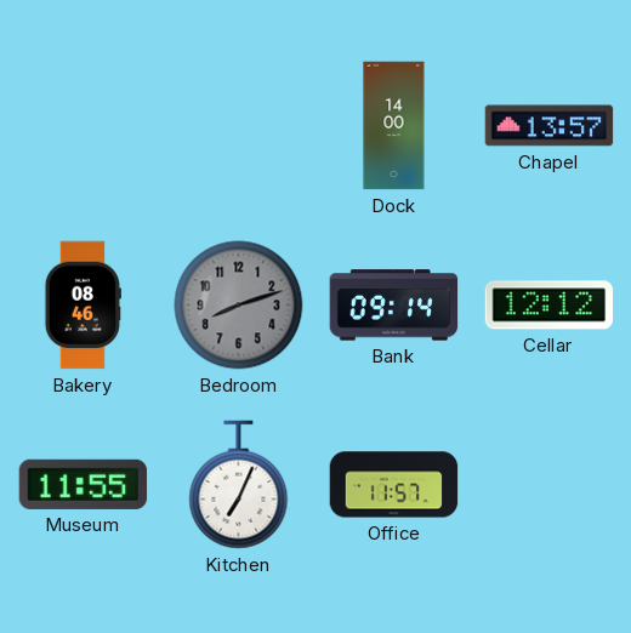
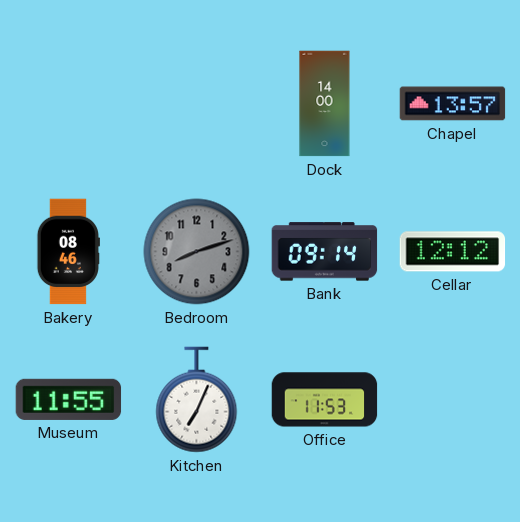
Office: 11:57 -> 11:53
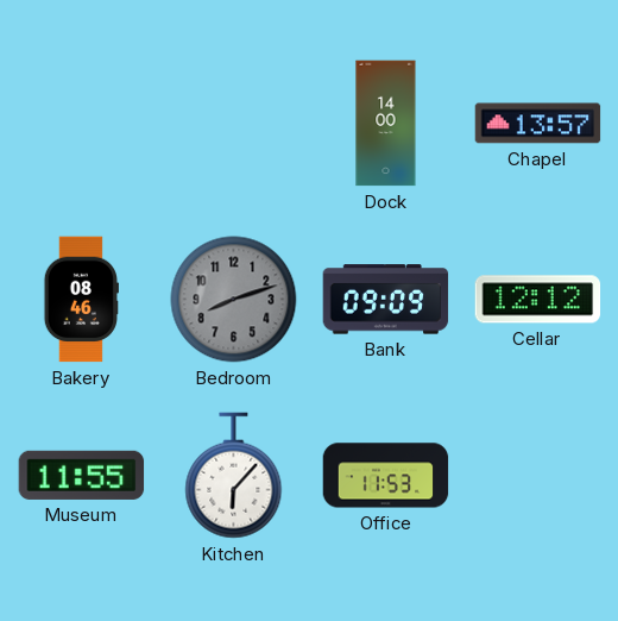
Bank: 09:14 -> 09:09
Kitchen: 7:04 -> 6:07
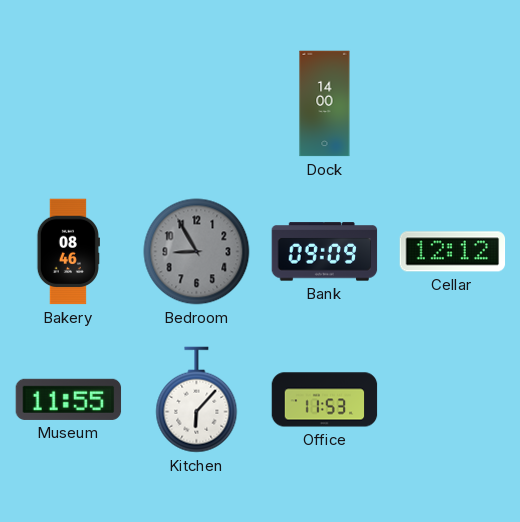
Chapel: 13:57 -> none
Bedroom: 8:12 -> 8:55
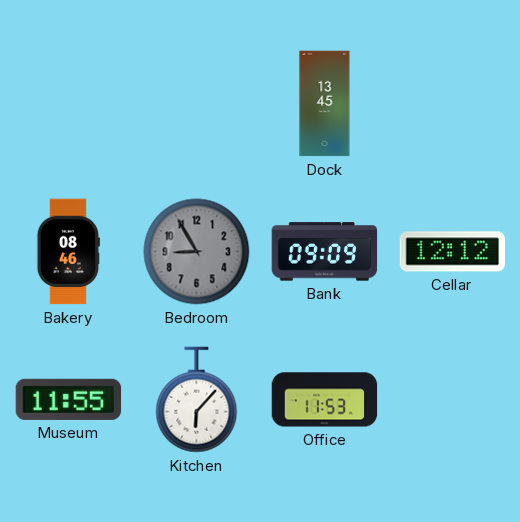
Dock: 14:00 -> 13:45
